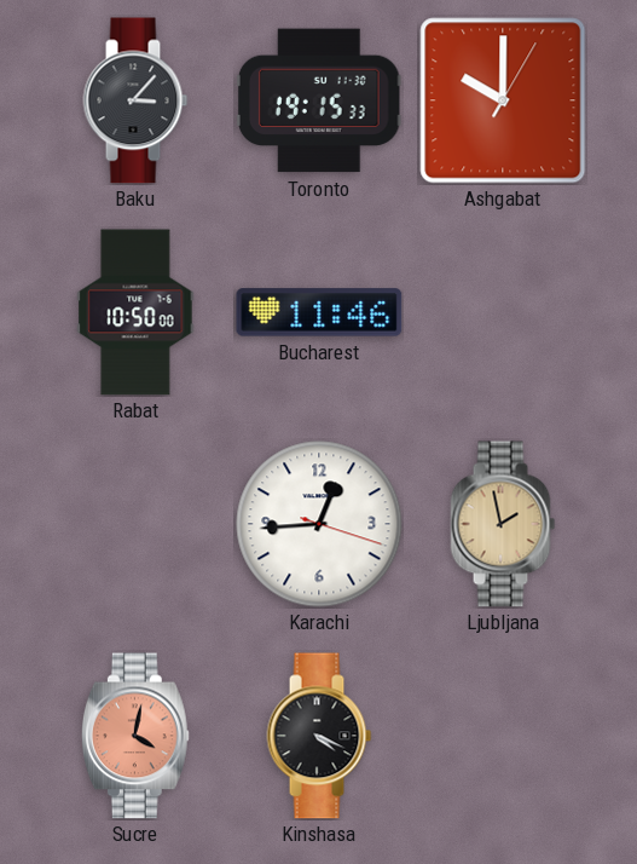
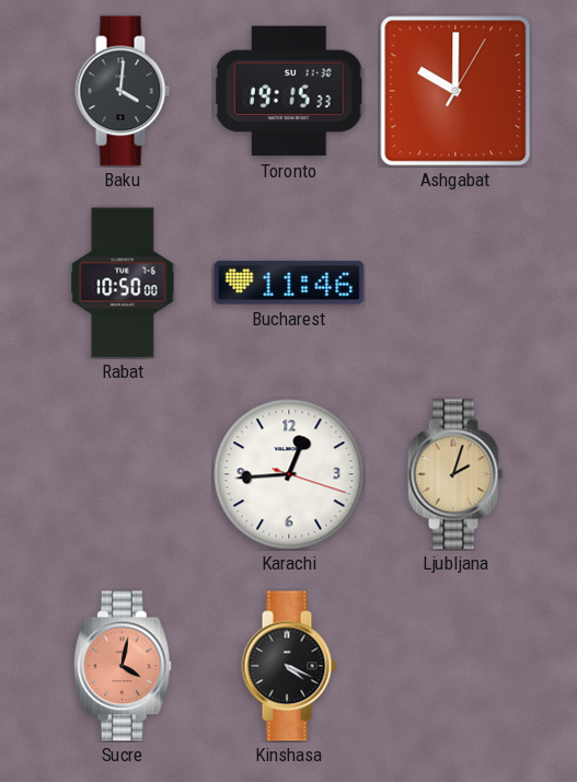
Baku: 3:07 -> 4:01
Ljubljana: 1:58 -> 2:03
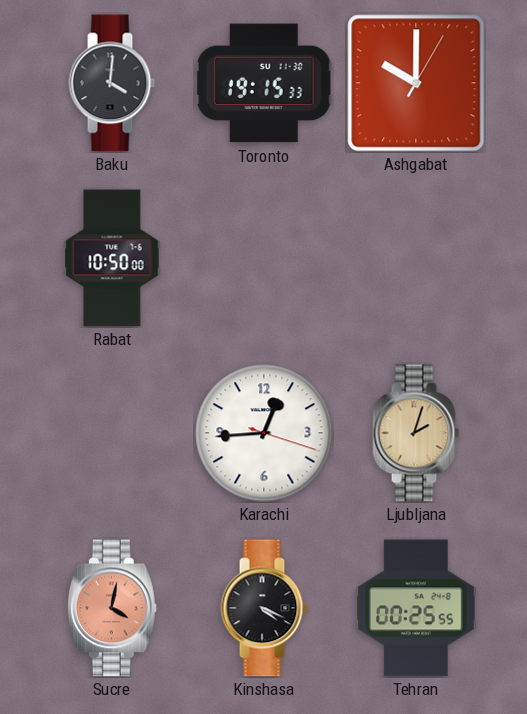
Bucharest: 11:46 -> none
Tehran: none -> 00:25
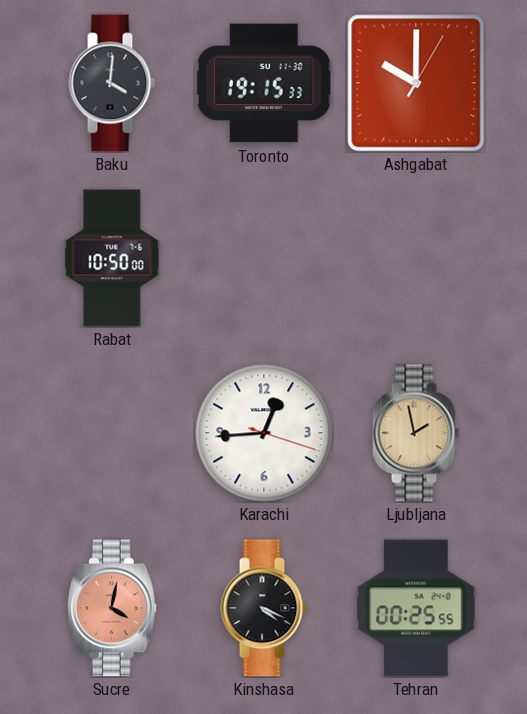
Ljubljana: 2:03 -> 1:58
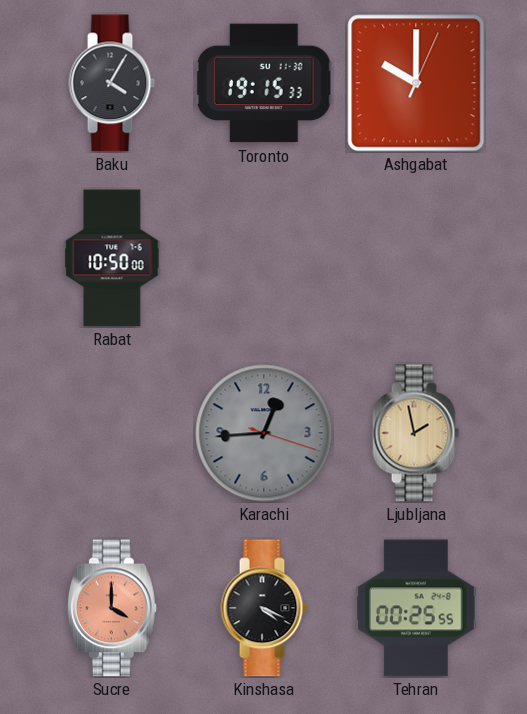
Baku: 4:01 -> 4:05
Ashgabat: 10:00:05 -> 10:00:04
Karachi dial: white -> grey
Sucre: 4:02 -> 4:00
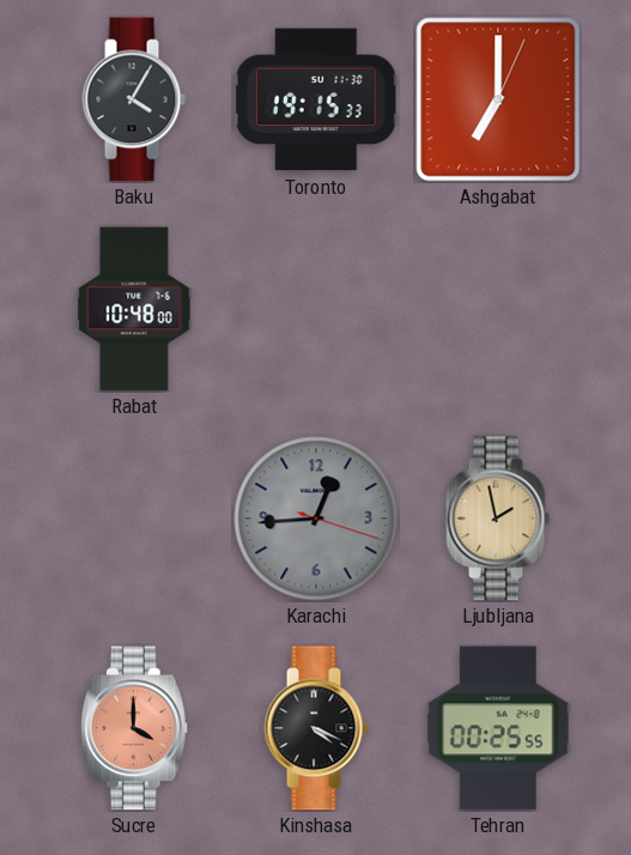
Ashgabat: 10:00 -> 7:00
Rabat: 10:50 -> 10:48
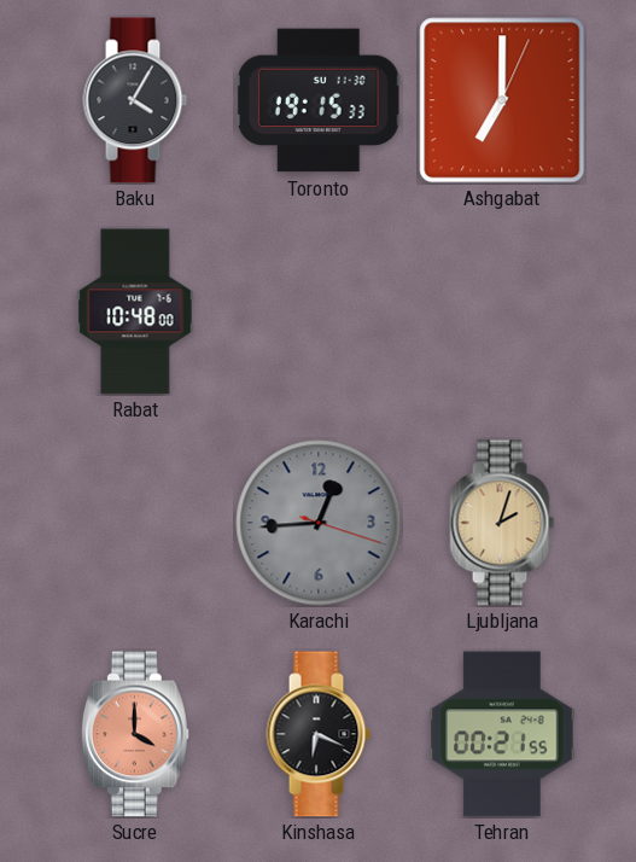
Ljubljana: 1:58 -> 2:03
Kinshasa: 4:19 -> 6:19
Tehran: 00:25 -> 00:21
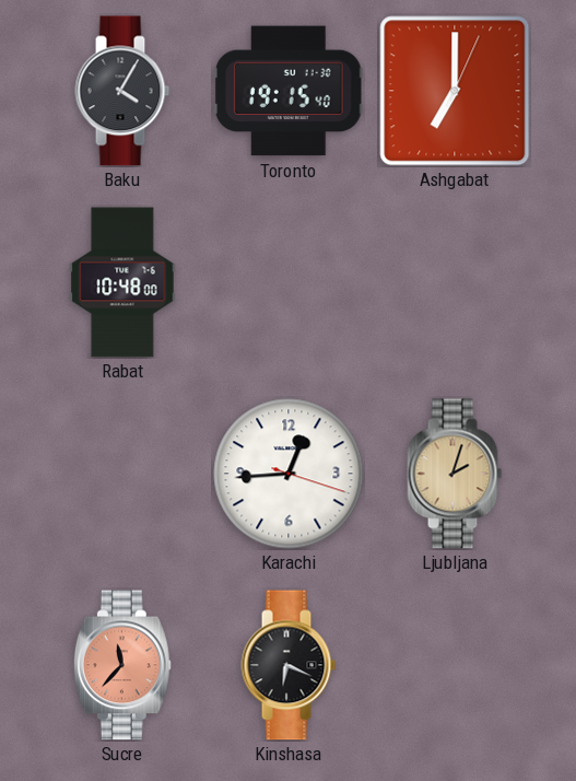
Toronto: 19:15:33 -> 19:15:40
Karachi dial: grey -> white
Sucre: 4:00 -> 11:37
Tehran: 00:21 -> none
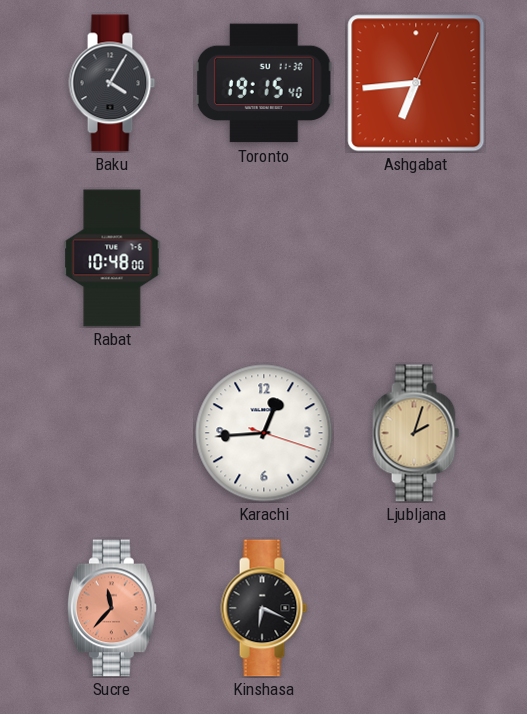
Ashgabat: 7:00 -> 6:44
